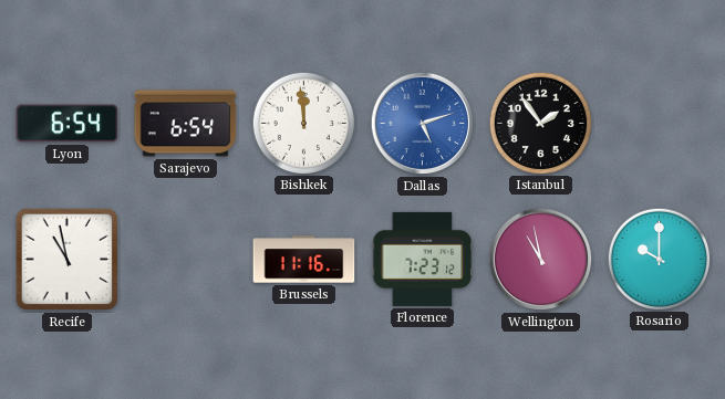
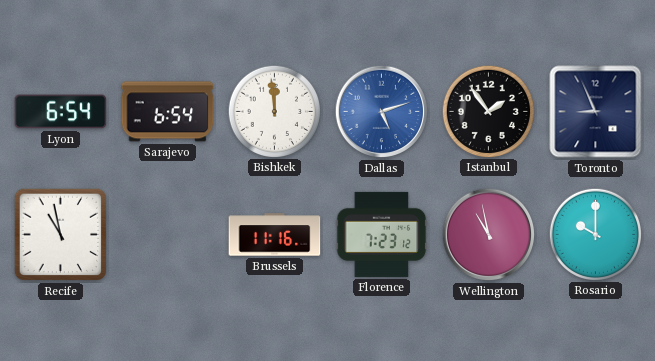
Toronto: none -> 8:56
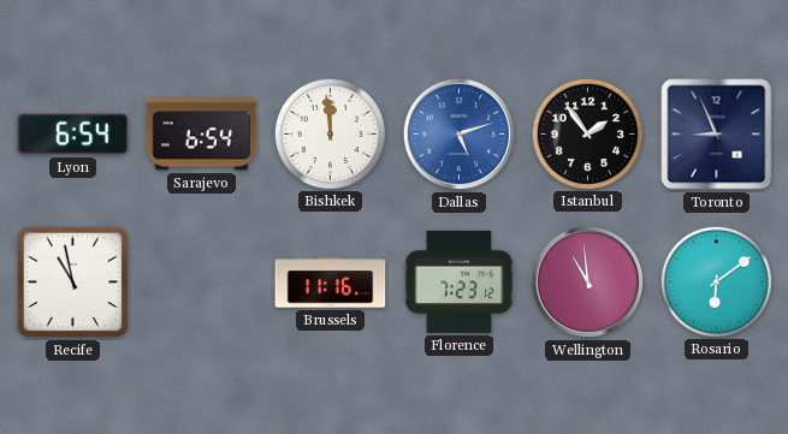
Wellington: 10:58 -> 10:59
Rosario: 10:00 -> 6:09
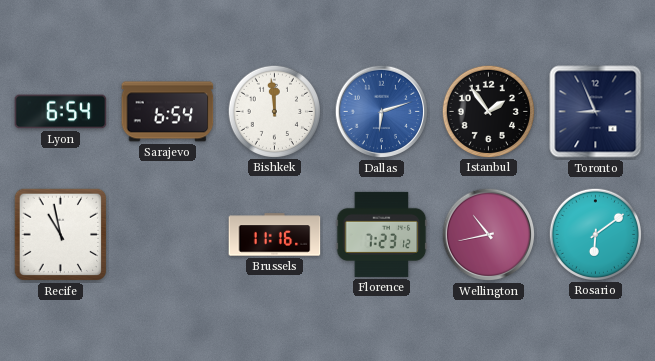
Dallas: 5:12 -> 6:12
Wellington: 10:59 -> 10:43
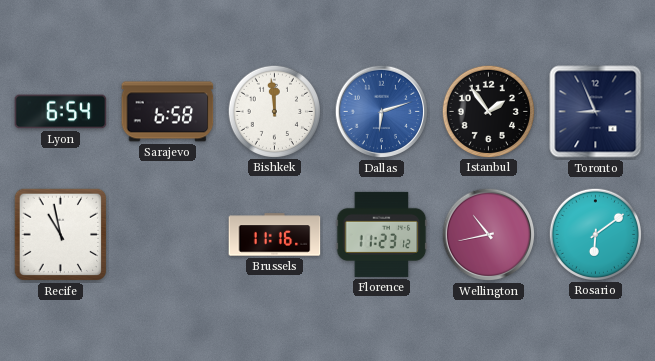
Sarajevo: 6:54 -> 6:58
Florence: 7:23 -> 11:23
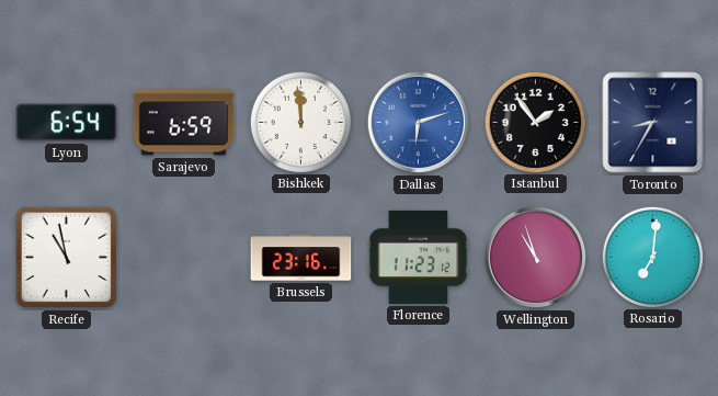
Sarajevo: 6:58 -> 6:59
Toronto: 8:56 -> 8:35
Brussels: 11:16 -> 23:16
Wellington: 10:43 -> 10:57
Rosario: 6:09 -> 7:01
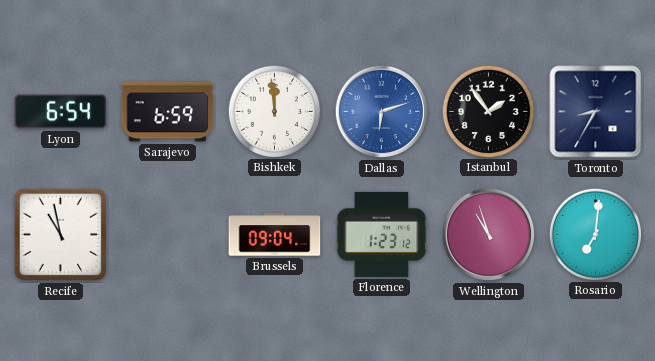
Brussels: 23:16 -> 09:04
Florence: 11:23 -> 1:23
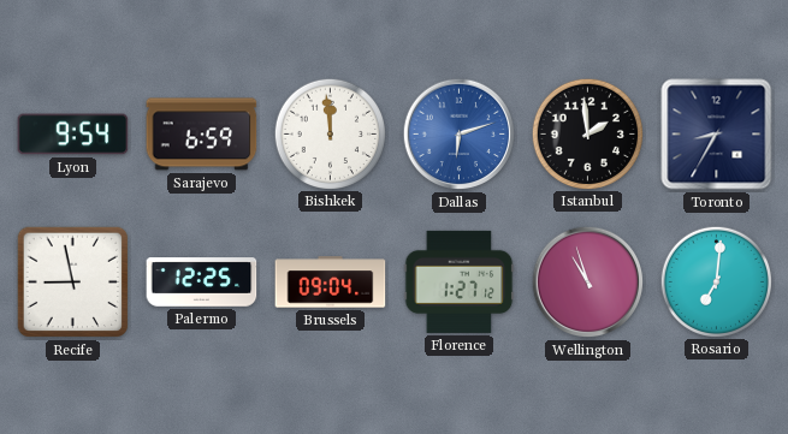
Lyon: 6:54 -> 9:54
Istanbul: 1:54 -> 1:59
Recife: 10:58 -> 8:58
Palermo: none -> 12:25
Florence: 1:23 -> 1:27
